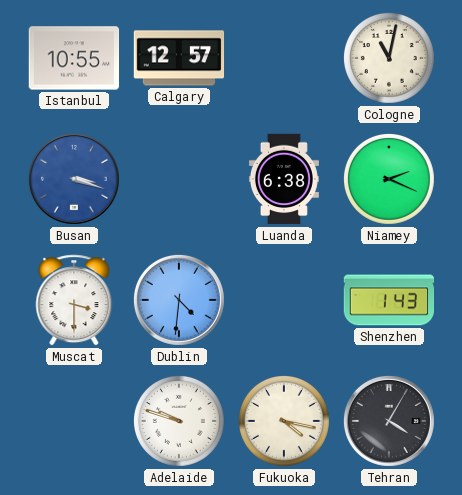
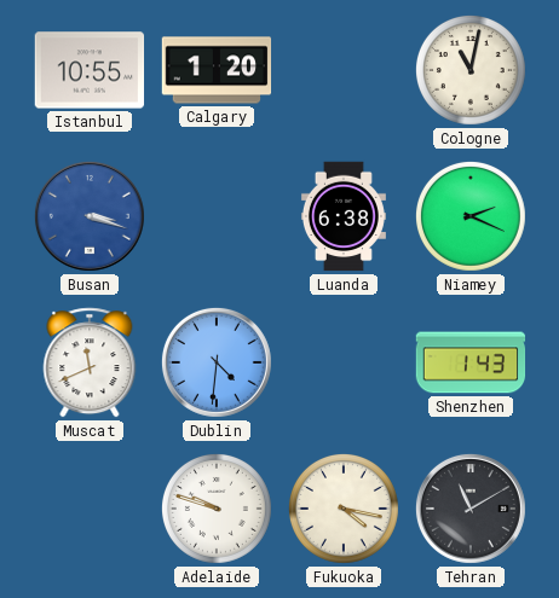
Calgary: 12:57 -> 1:20
Muscat: 3:30 -> 11:41
Tehran: 4:05 -> 11:10
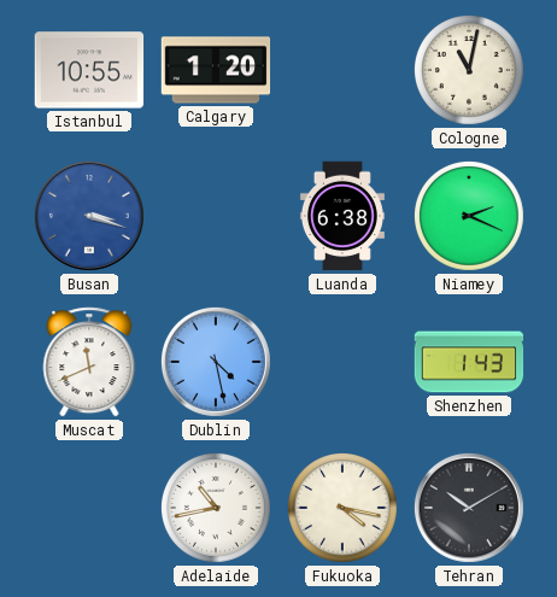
Dublin: 4:31 -> 4:28
Adelaide: 9:48 -> 10:43
Tehran: 11:10 -> 10:10
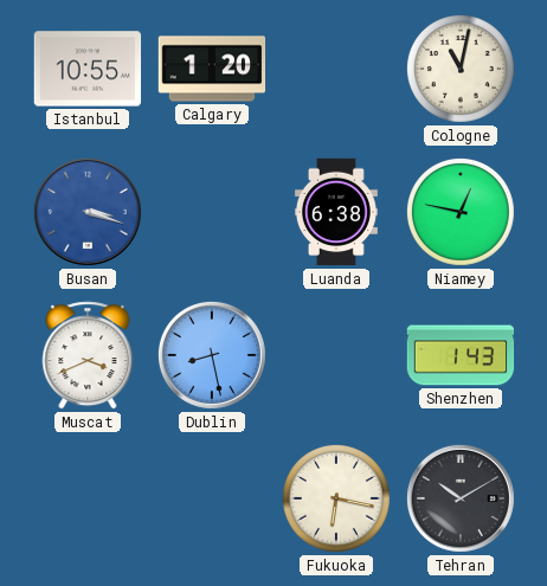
Niamey: 2:19 -> 12:47
Muscat: 11:41 -> 3:41
Dublin: 4:28 -> 8:28
Adelaide: 10:43 -> none
Fukuoka: 4:17 -> 6:17
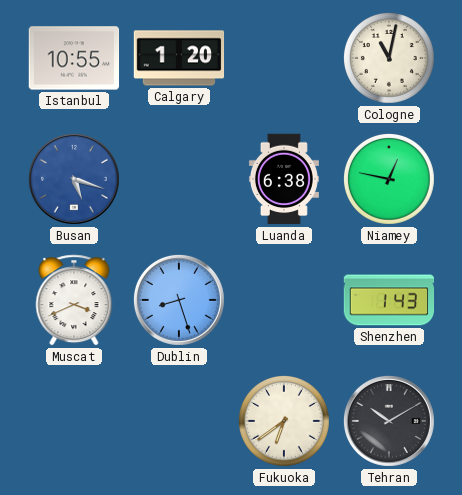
Busan: 3:18 -> 5:18
Dublin: 8:28 -> 8:27
Fukuoka: 6:17 -> 6:39
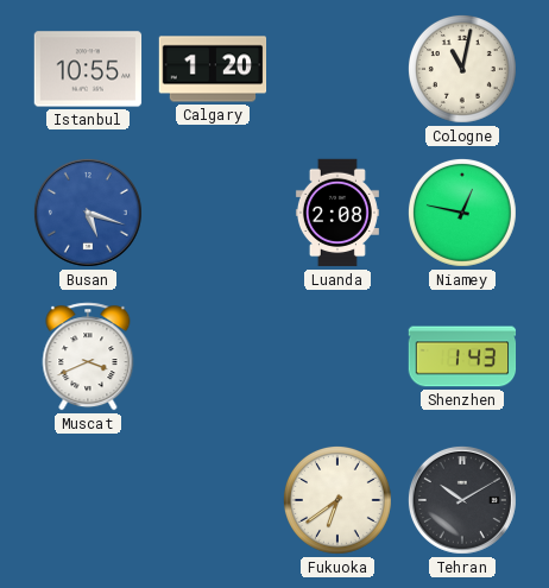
Luanda: 6:38 -> 2:08
Dublin: 8:27 -> none
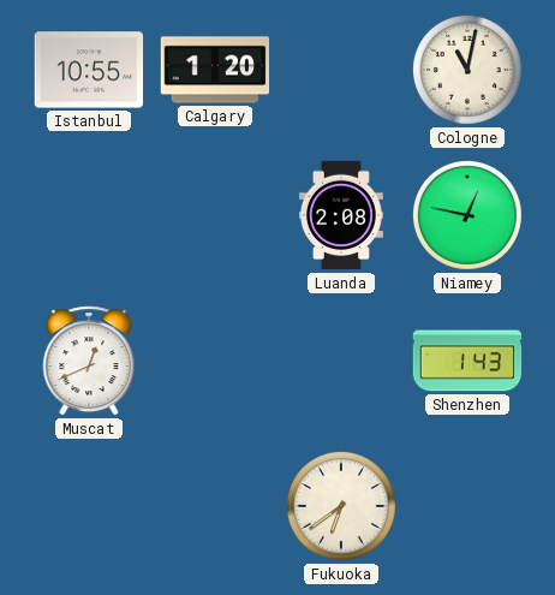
Busan: 5:18 -> none
Muscat: 3:41 -> 12:41
Tehran: 10:10 -> none
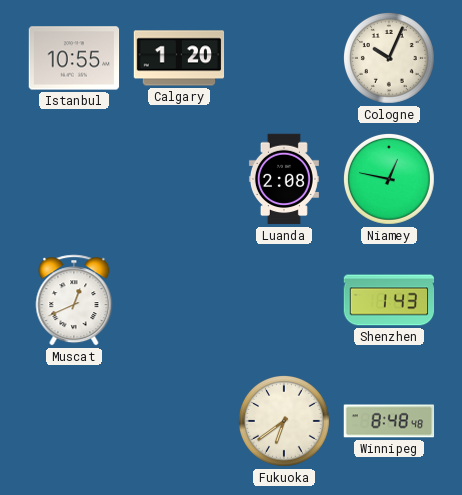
Cologne: 11:02 -> 10:04
Winnipeg: none -> 8:48
